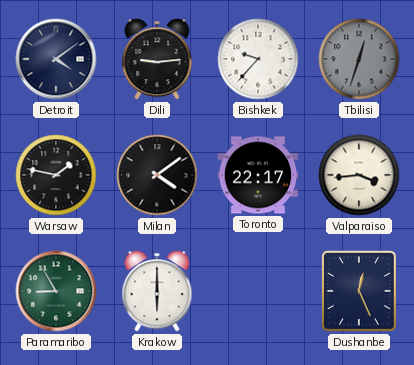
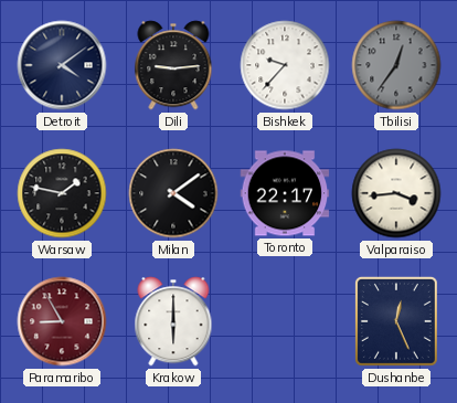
Tbilisi: 12:33 -> 12:36
Paramaribo dial: green -> burgundy
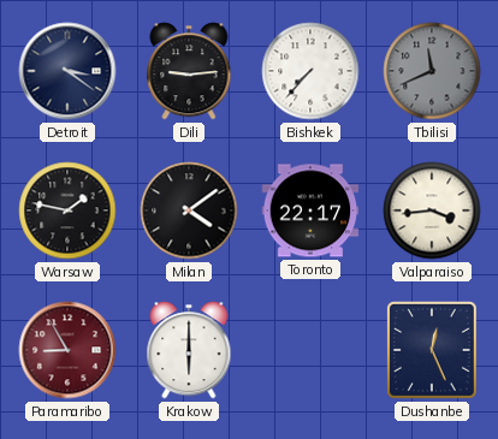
Detroit: 4:09 -> 3:21
Bishkek: 9:37 -> 7:37
Tbilisi: 12:36 -> 11:41
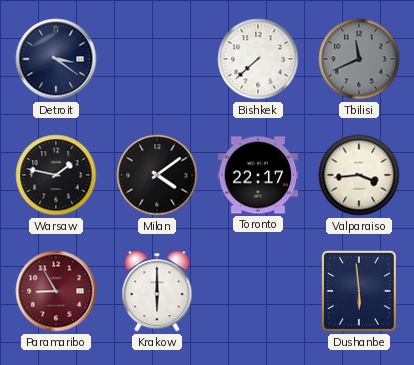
Dili: 9:14 -> none
Bishkek: 7:37 -> 7:38
Dushanbe: 12:26 -> 5:59
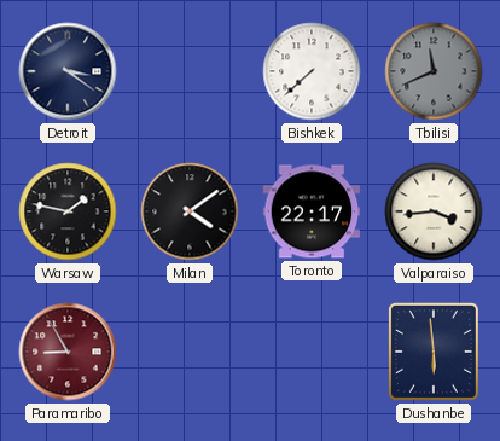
Krakow: 6:00 -> none
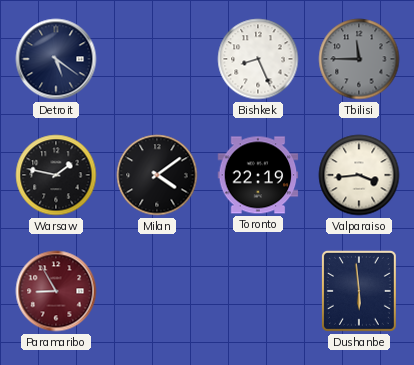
Detroit: 3:21 -> 5:21
Bishkek: 7:38 -> 8:26
Tbilisi: 11:41 -> 11:45
Toronto: 22:17 -> 22:19
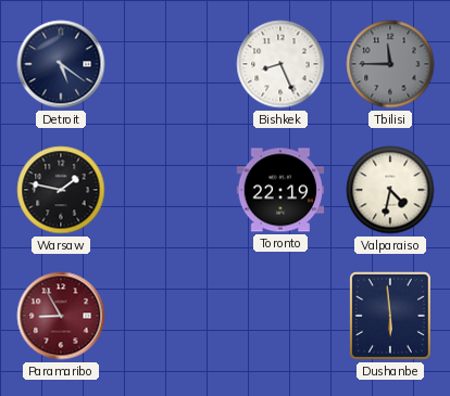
Milan: 4:09 -> none
Valparaiso: 3:44 -> 4:32
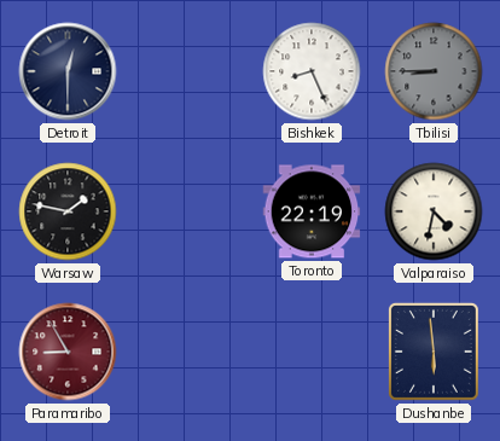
Detroit: 5:21 -> 12:30
Tbilisi: 11:45 -> 8:45
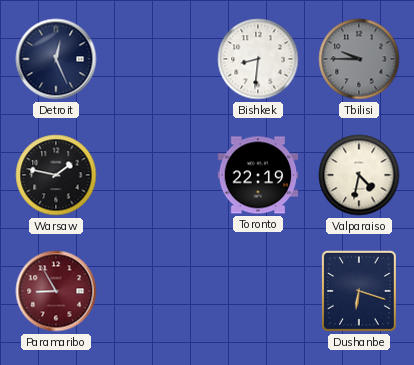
Detroit: 12:30 -> 12:26
Bishkek: 8:26 -> 8:31
Tbilisi: 8:45 -> 9:45
Dushanbe: 5:59 -> 6:18
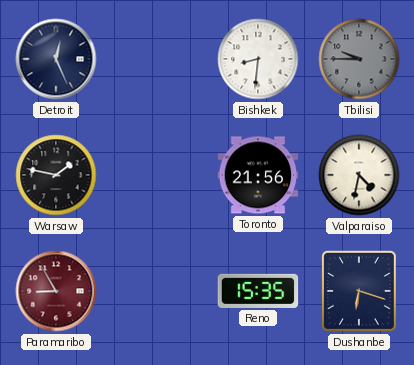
Toronto: 22:19 -> 21:56
Reno: none -> 15:35
